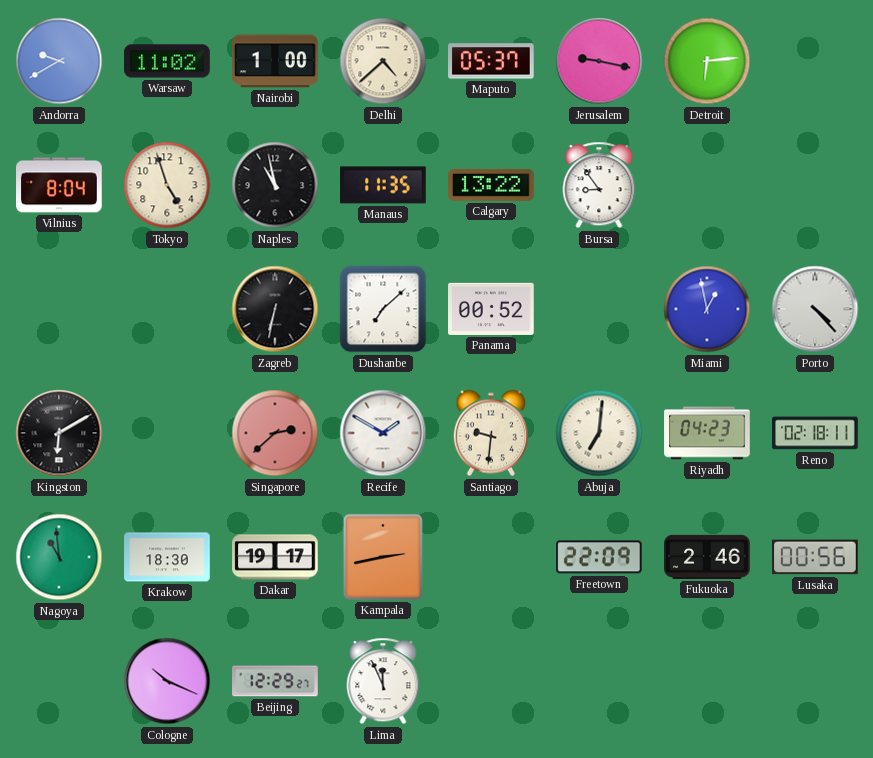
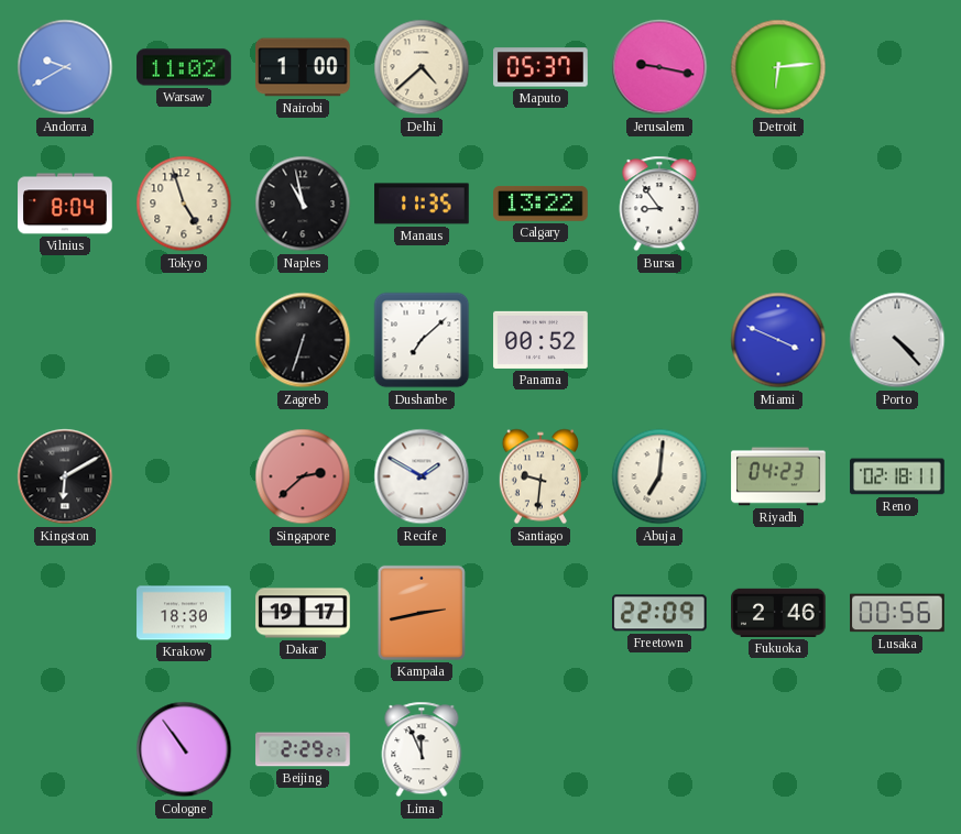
Zagreb: 6:32 -> 6:33
Miami: 12:58 -> 3:49
Nagoya: 10:59 -> none
Cologne: 10:19 -> 10:54
Beijing: 12:29 -> 2:29
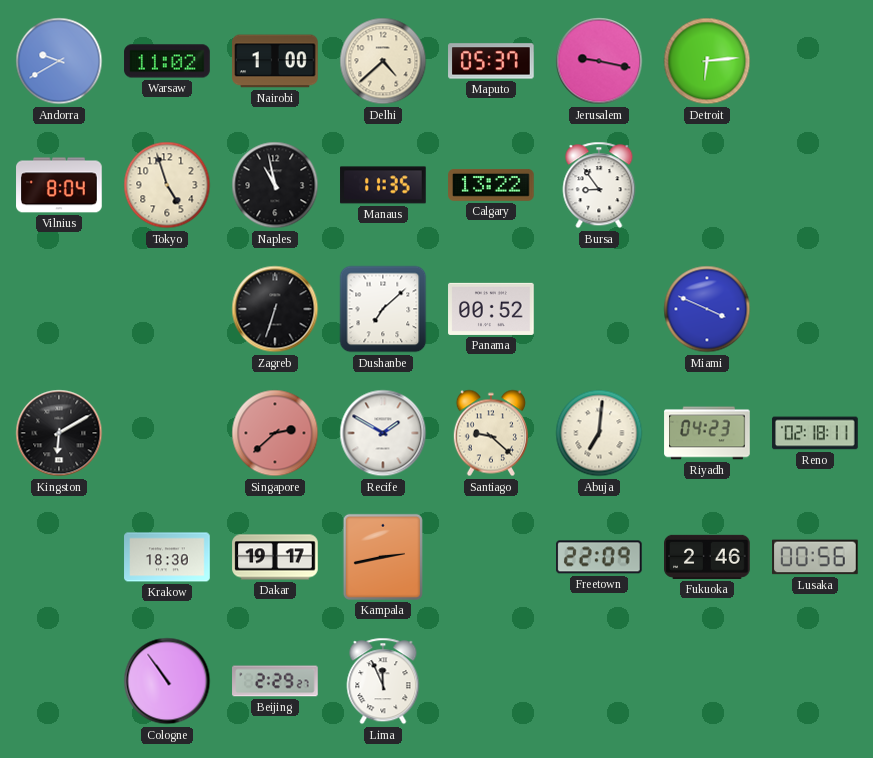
Porto: 4:23 -> none
Santiago: 9:31 -> 9:22
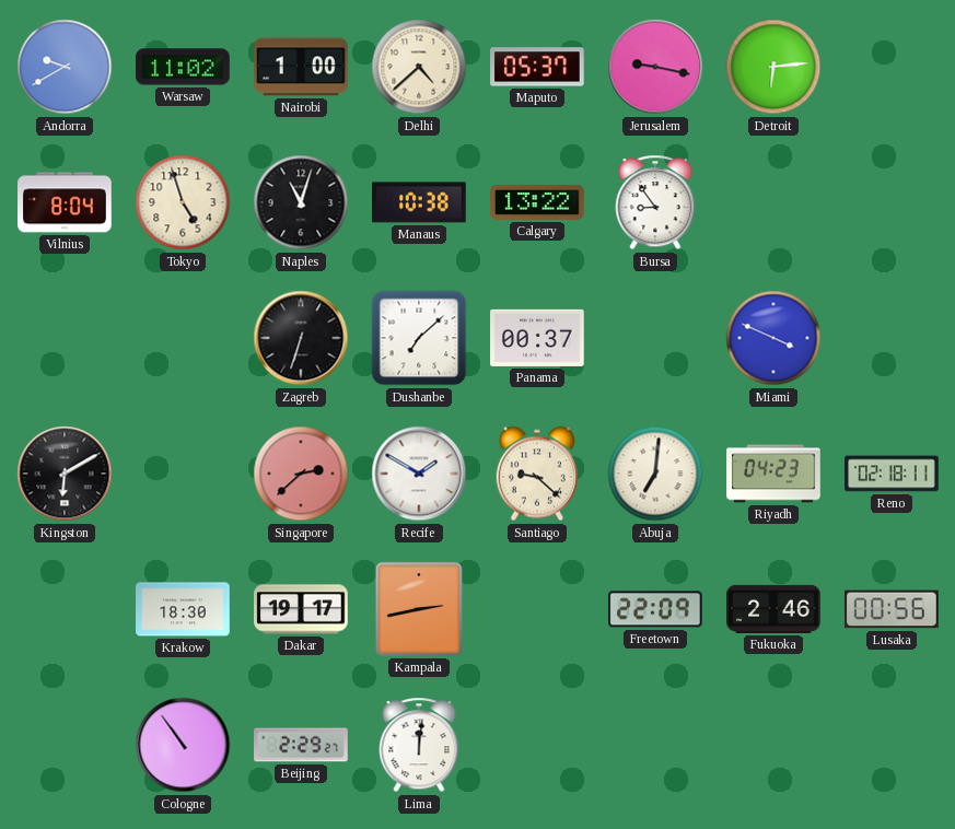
Naples: 10:58 -> 11:03
Manaus: 11:35 -> 10:38
Panama: 00:52 -> 00:37
Lima: 11:56 -> 12:01
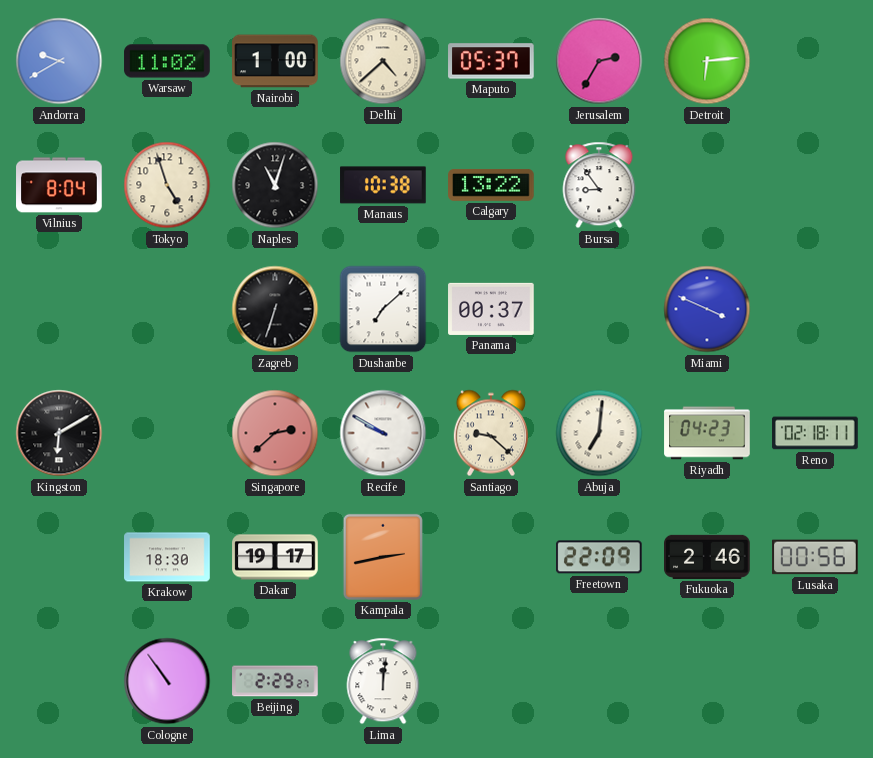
Jerusalem: 9:17 -> 2:35
Recife: 1:50 -> 9:50
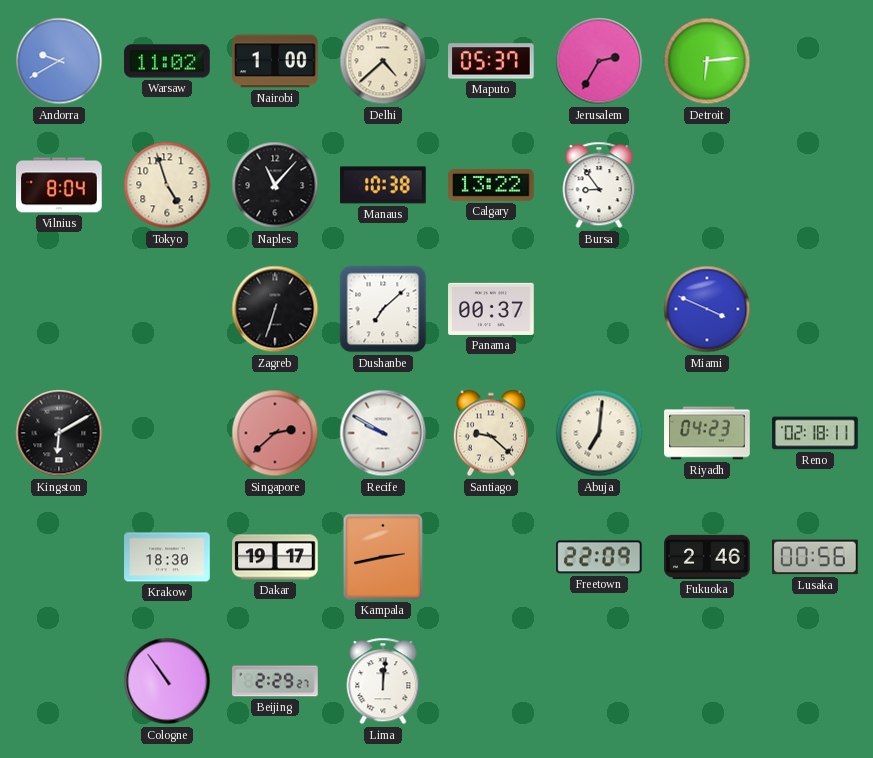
Naples: 11:03 -> 11:07
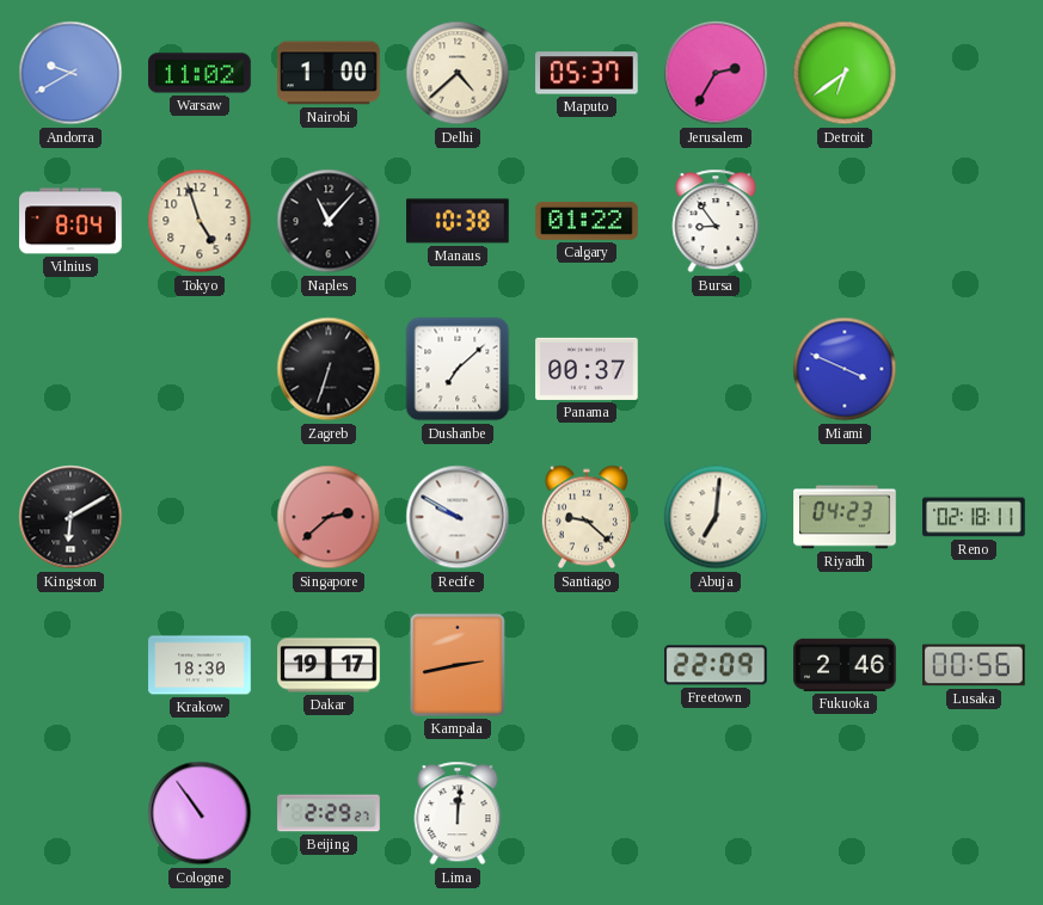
Detroit: 6:14 -> 6:39
Calgary: 13:22 -> 01:22
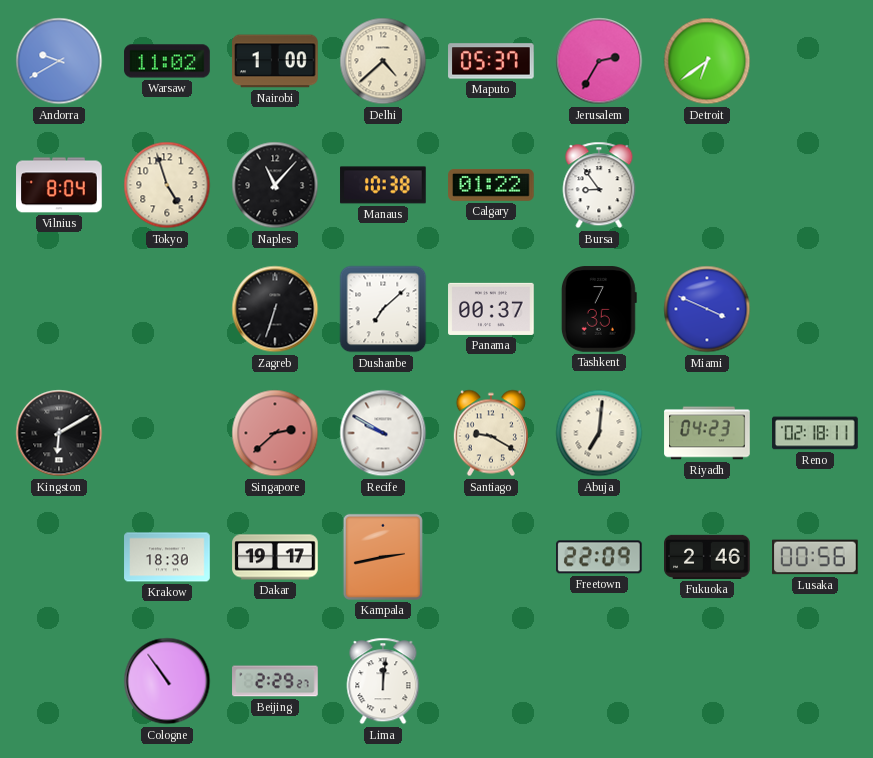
Tashkent: none -> 7:35
Santiago: 9:22 -> 9:20
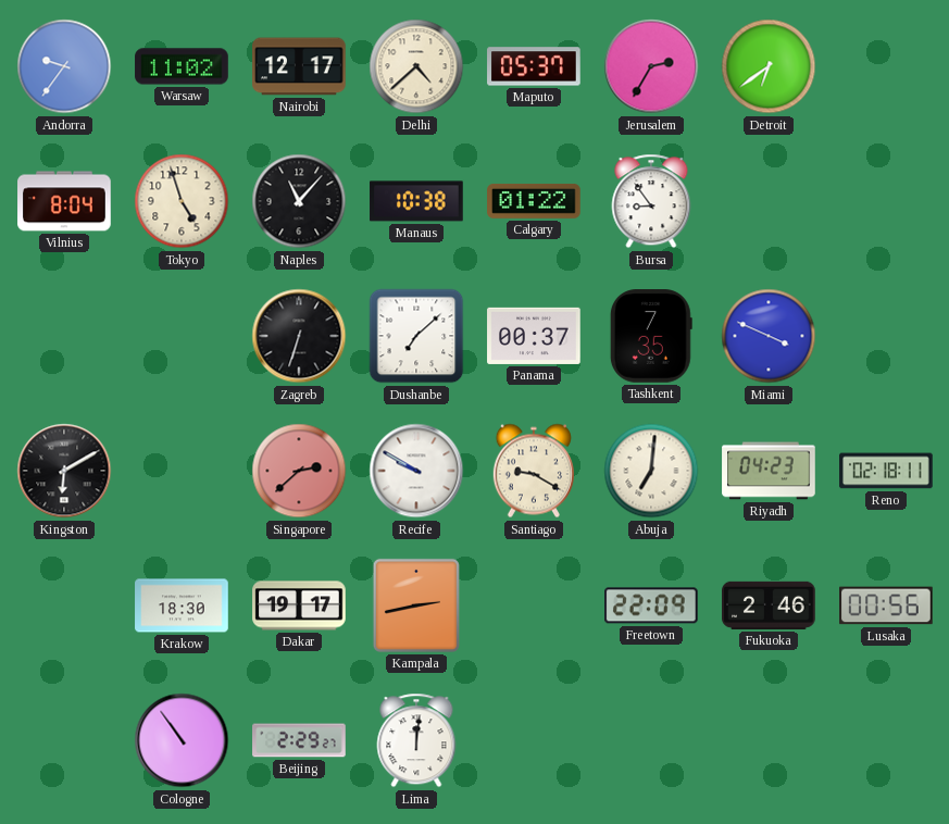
Andorra: 9:40 -> 9:36
Nairobi: 1:00 -> 12:17
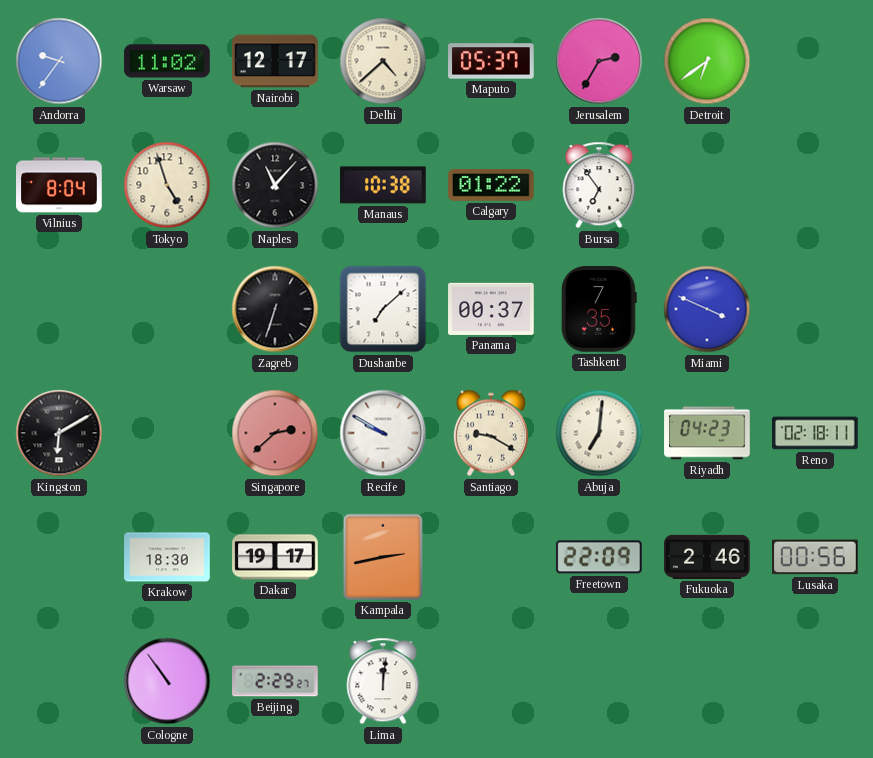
Bursa: 8:54 -> 6:54
